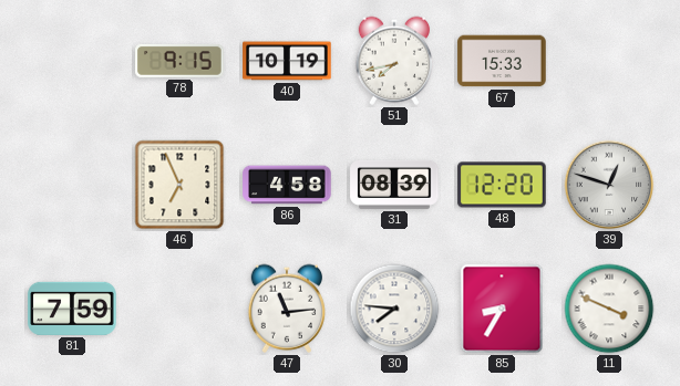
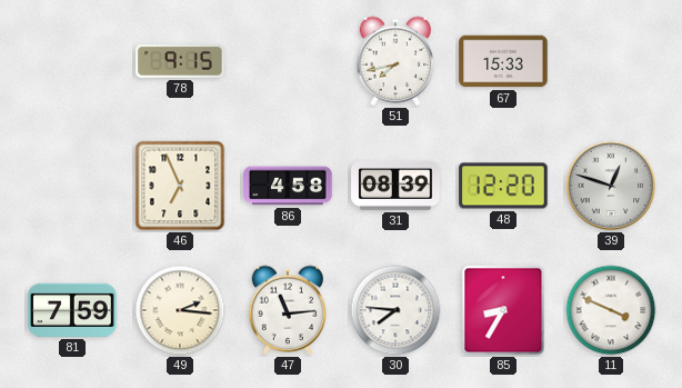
40: 10:19 -> none
49: none -> 2:16
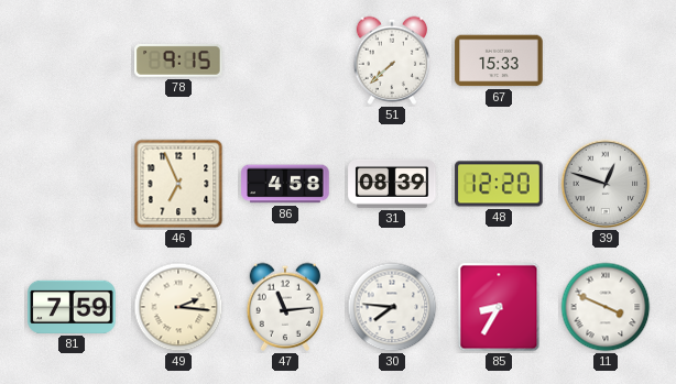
51: 7:43 -> 7:38
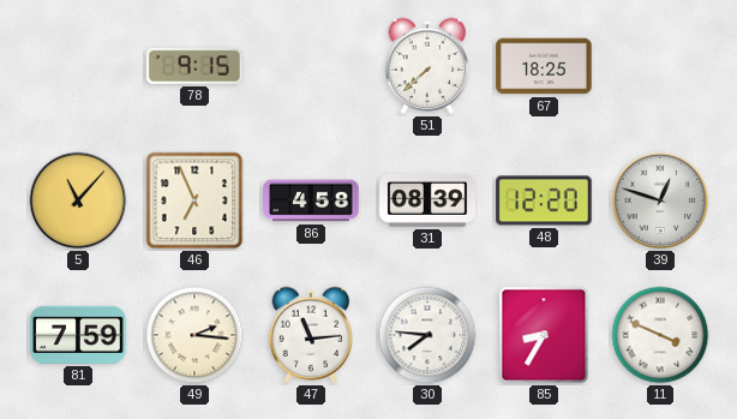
67: 15:33 -> 18:25
5: none -> 11:07
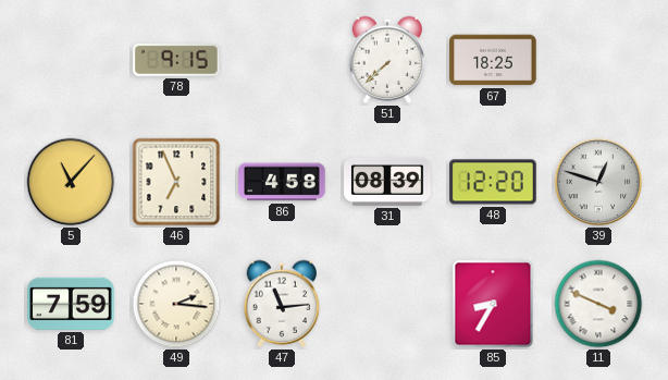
30: 7:46 -> none
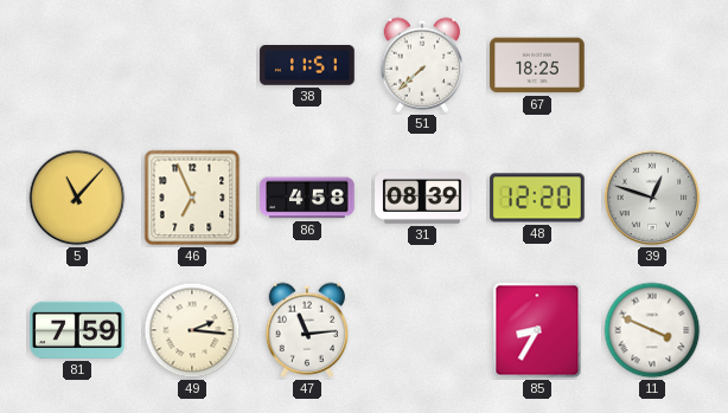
78: 9:15 -> none
38: none -> 11:51
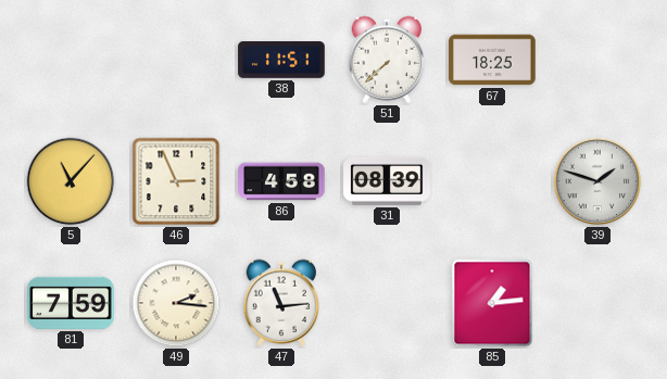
46: 6:56 -> 2:56
48: 12:20 -> none
39: 12:48 -> 1:48
85: 8:35 -> 1:14
11: 3:49 -> none
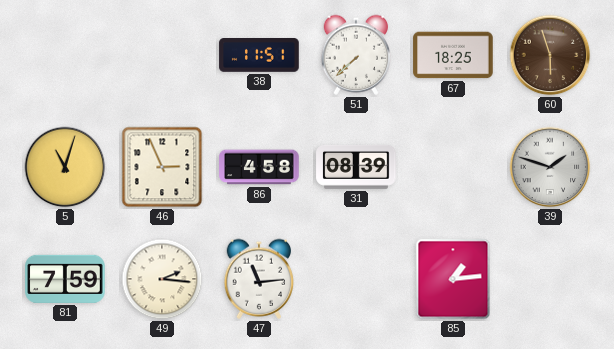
60: none -> 5:57
5: 11:07 -> 11:03
